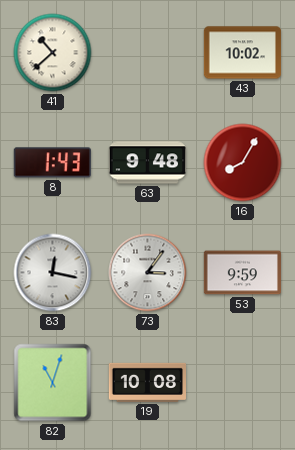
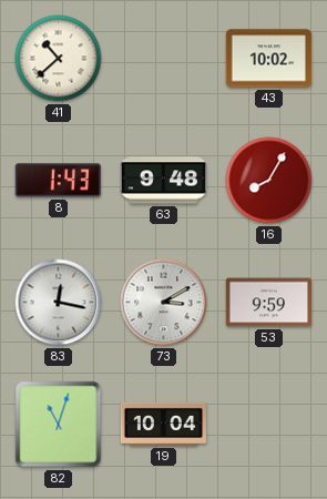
73: 3:06 -> 3:10
19: 10:08 -> 10:04
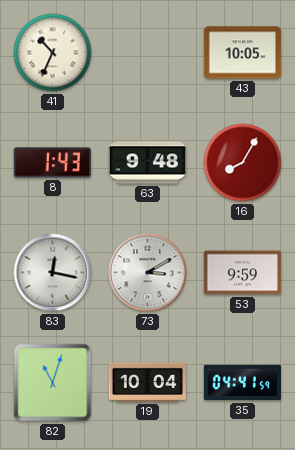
41: 10:38 -> 10:34
43: 10:02 -> 10:05
35: none -> 04:41
